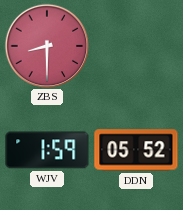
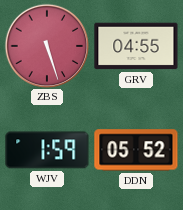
ZBS: 8:30 -> 5:27
GRV: none -> 04:55
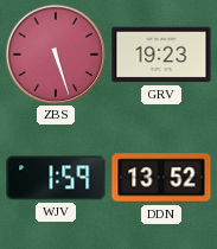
GRV: 04:55 -> 19:23
DDN: 05:52 -> 13:52
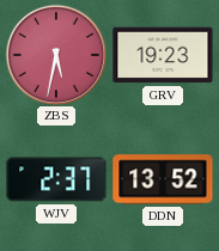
ZBS: 5:27 -> 5:32
WJV: 1:59 -> 2:37
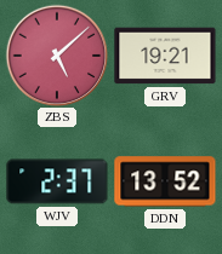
ZBS: 5:32 -> 5:08
GRV: 19:23 -> 19:21
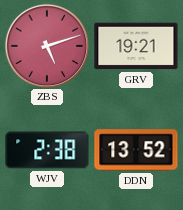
ZBS: 5:08 -> 5:12
WJV: 2:37 -> 2:38
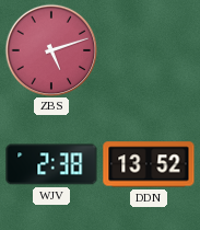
GRV: 19:21 -> none
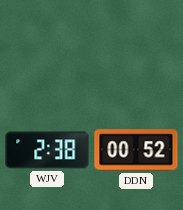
ZBS: 5:12 -> none
DDN: 13:52 -> 00:52
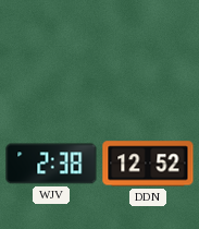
DDN: 00:52 -> 12:52
